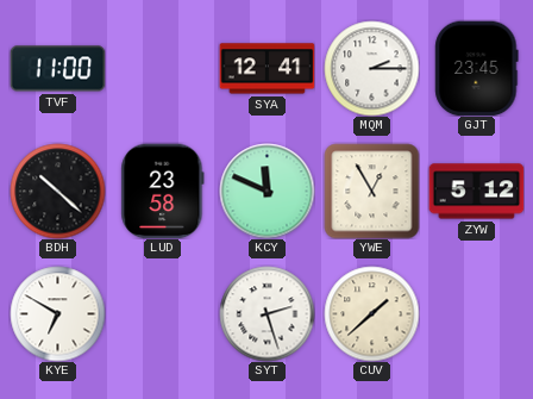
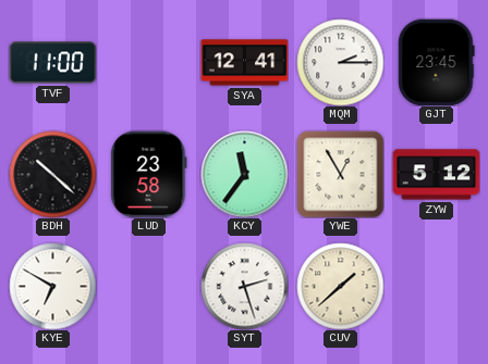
KCY: 11:49 -> 11:36
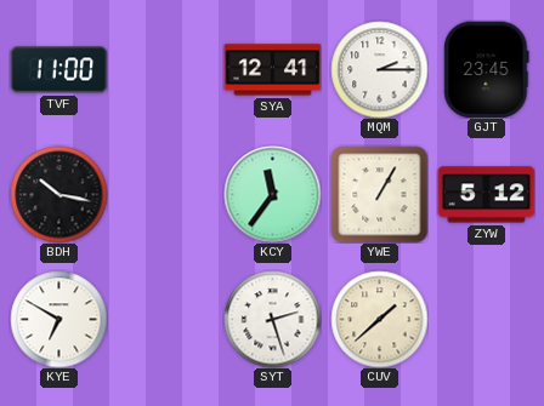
BDH: 10:22 -> 10:17
LUD: 23:58 -> none
YWE: 12:55 -> 1:05
